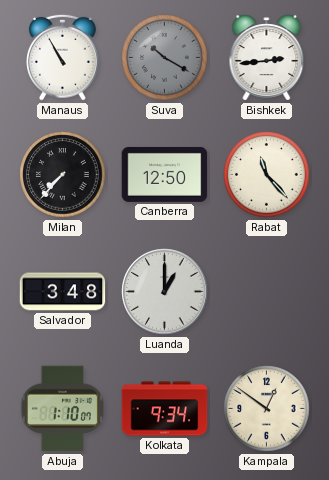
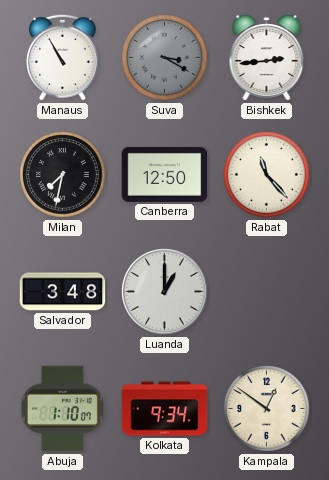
Suva: 10:20 -> 3:20
Milan: 7:37 -> 7:32
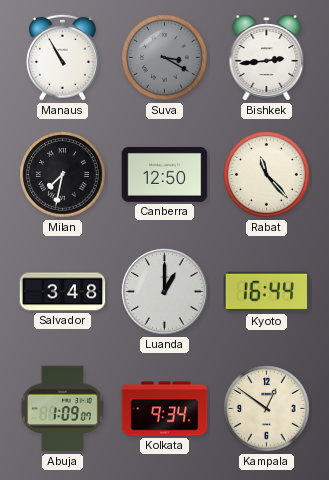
Kyoto: none -> 16:44
Abuja: 1:10 -> 1:09
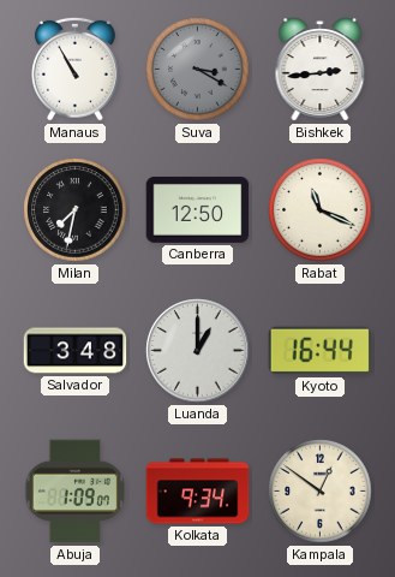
Rabat: 11:23 -> 11:19
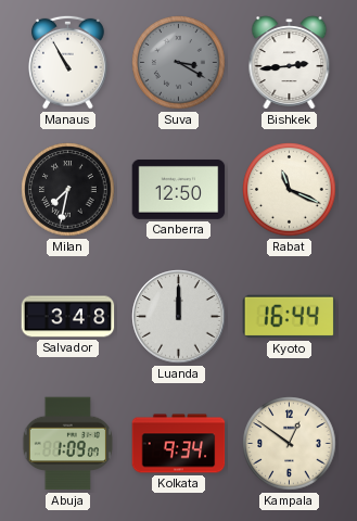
Luanda: 1:00 -> 12:00
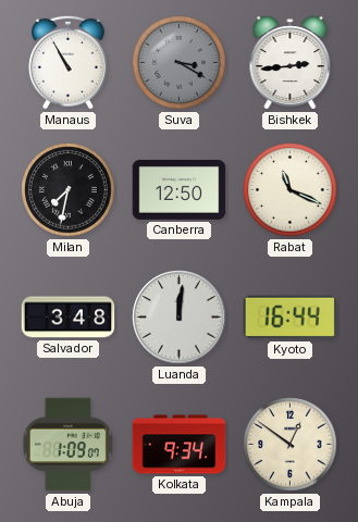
Luanda: 12:00 -> 12:01
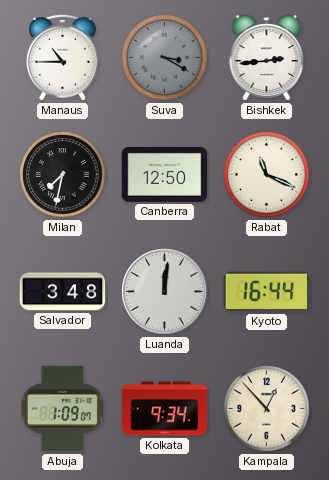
Manaus: 10:55 -> 10:45
Kampala: 12:51 -> 12:53
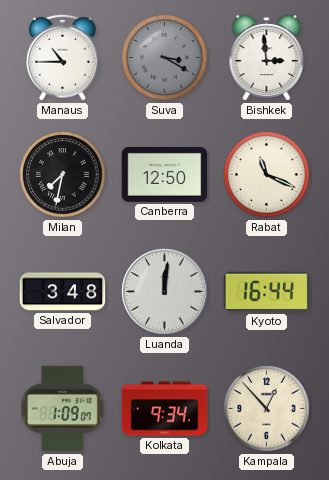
Bishkek: 2:44 -> 2:59
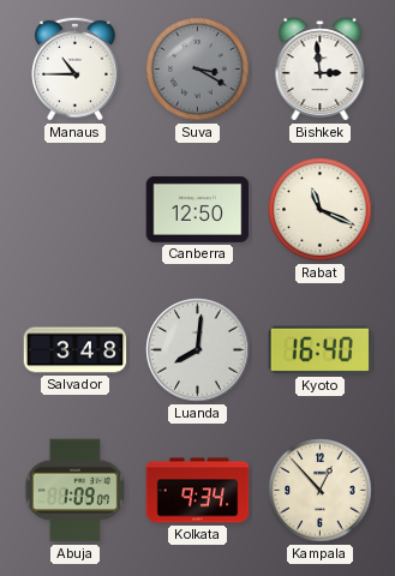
Milan: 7:32 -> none
Luanda: 12:01 -> 8:01
Kyoto: 16:44 -> 16:40
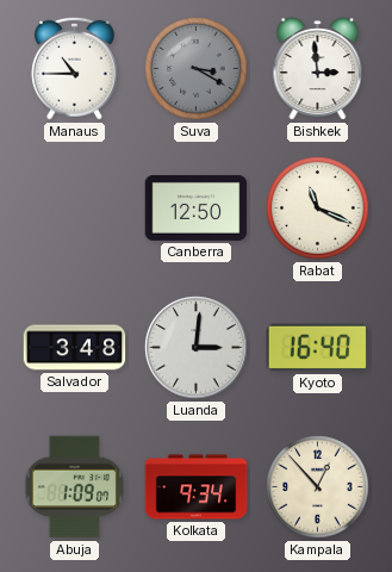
Luanda: 8:01 -> 3:01
